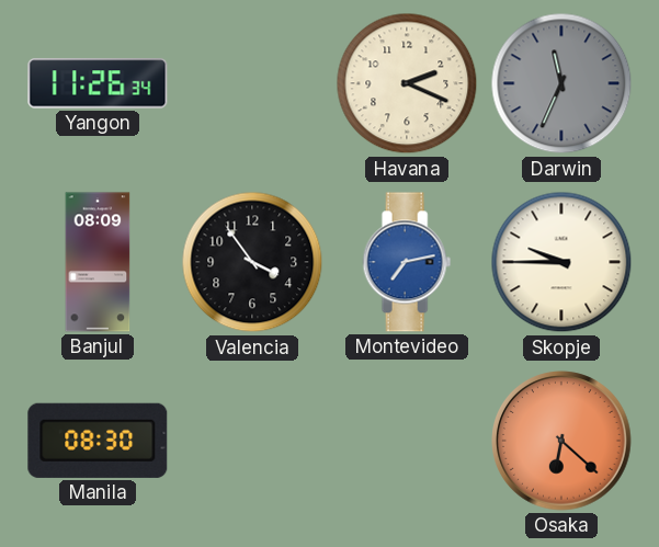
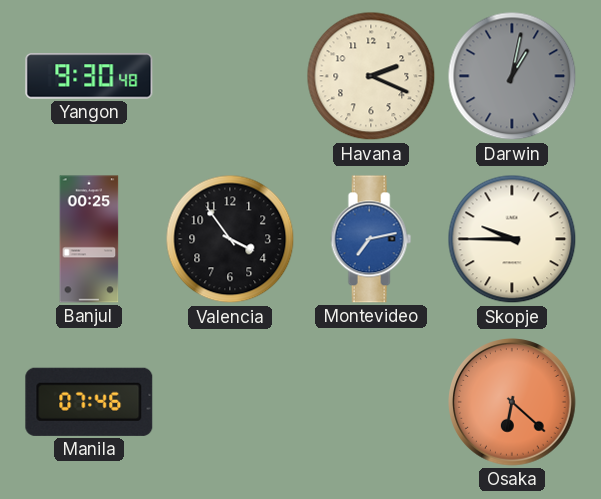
Yangon: 11:26 -> 9:30
Darwin: 11:34 -> 1:02
Banjul: 08:09 -> 00:25
Manila: 08:30 -> 07:46
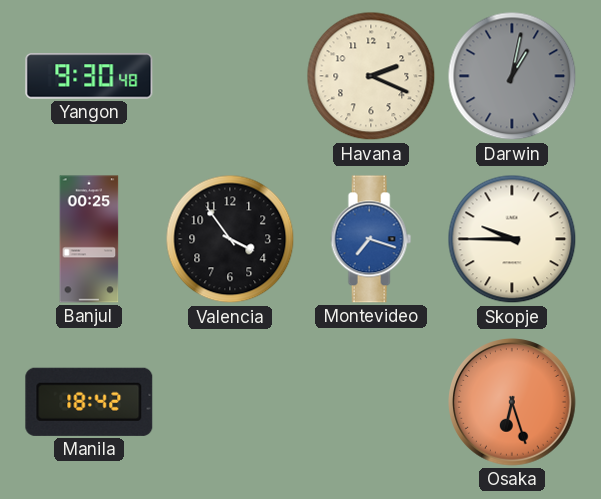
Montevideo: 7:13 -> 7:18
Manila: 07:46 -> 18:42
Osaka: 6:22 -> 6:27
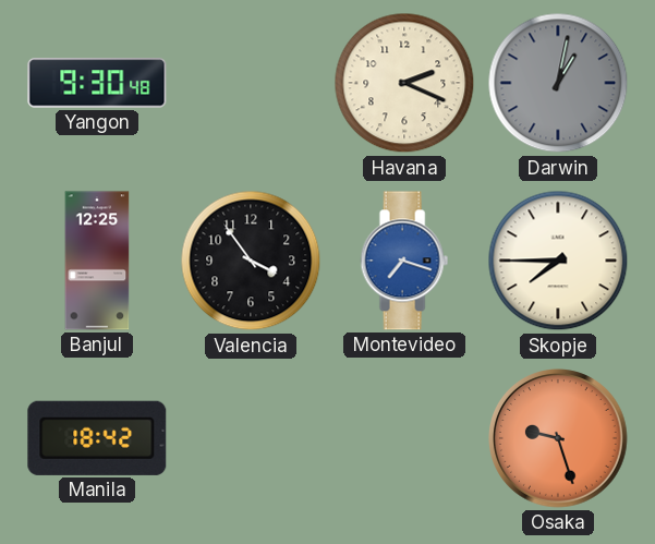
Banjul: 00:25 -> 12:25
Skopje: 9:45 -> 7:45
Osaka: 6:27 -> 9:27
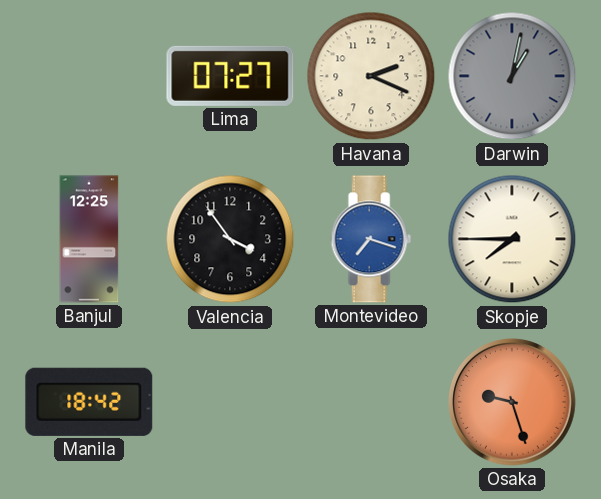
Yangon: 9:30 -> none
Lima: none -> 07:27
